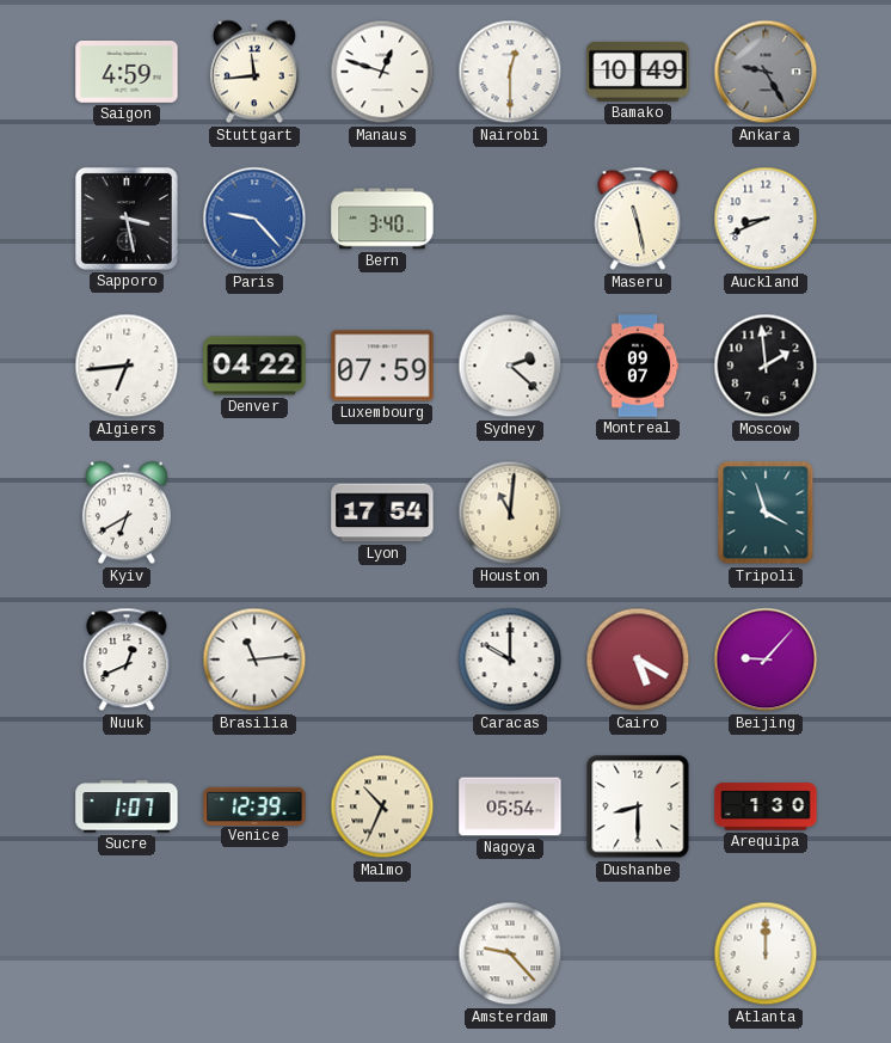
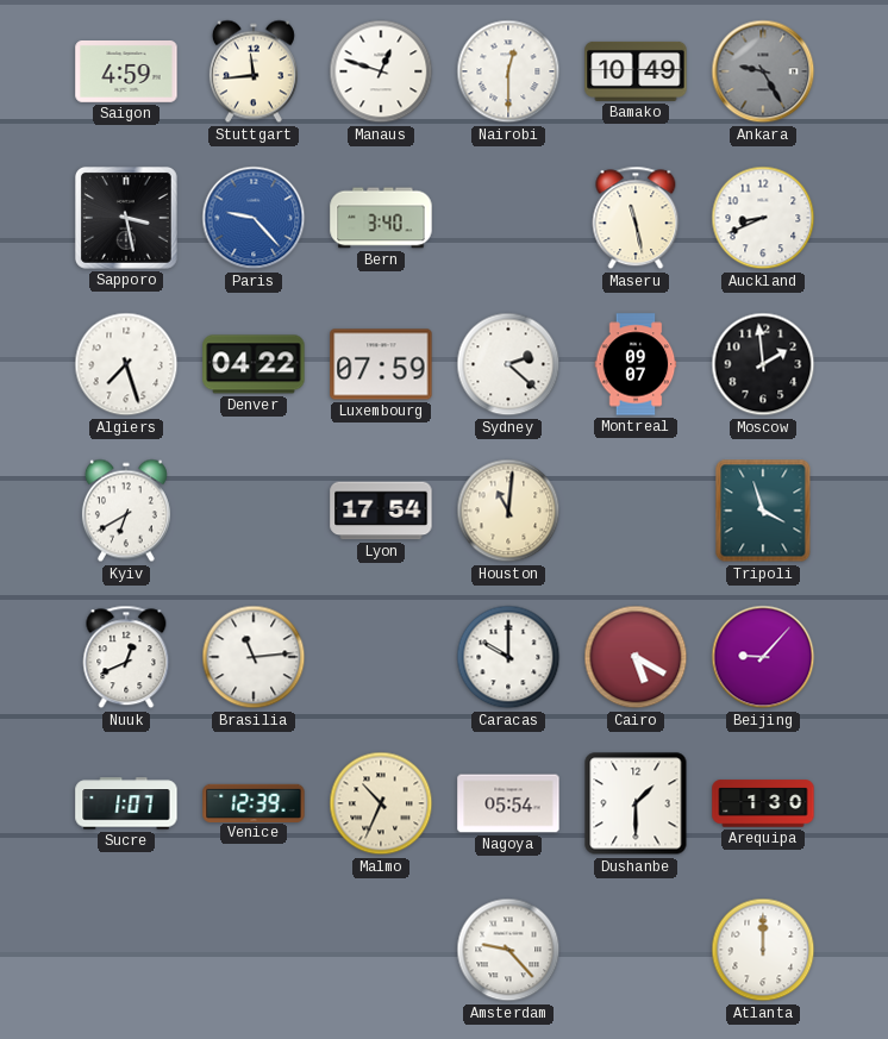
Algiers: 6:44 -> 7:27
Dushanbe: 8:30 -> 1:30
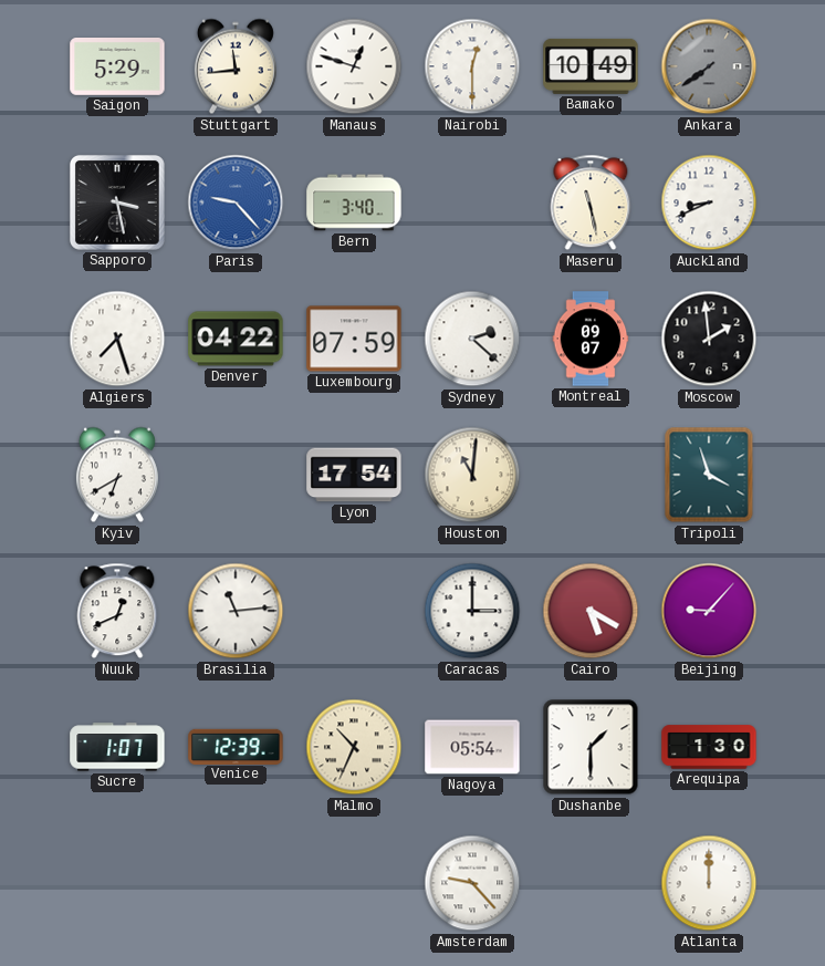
Saigon: 4:59 -> 5:29
Ankara: 9:25 -> 7:39
Caracas: 10:00 -> 3:00
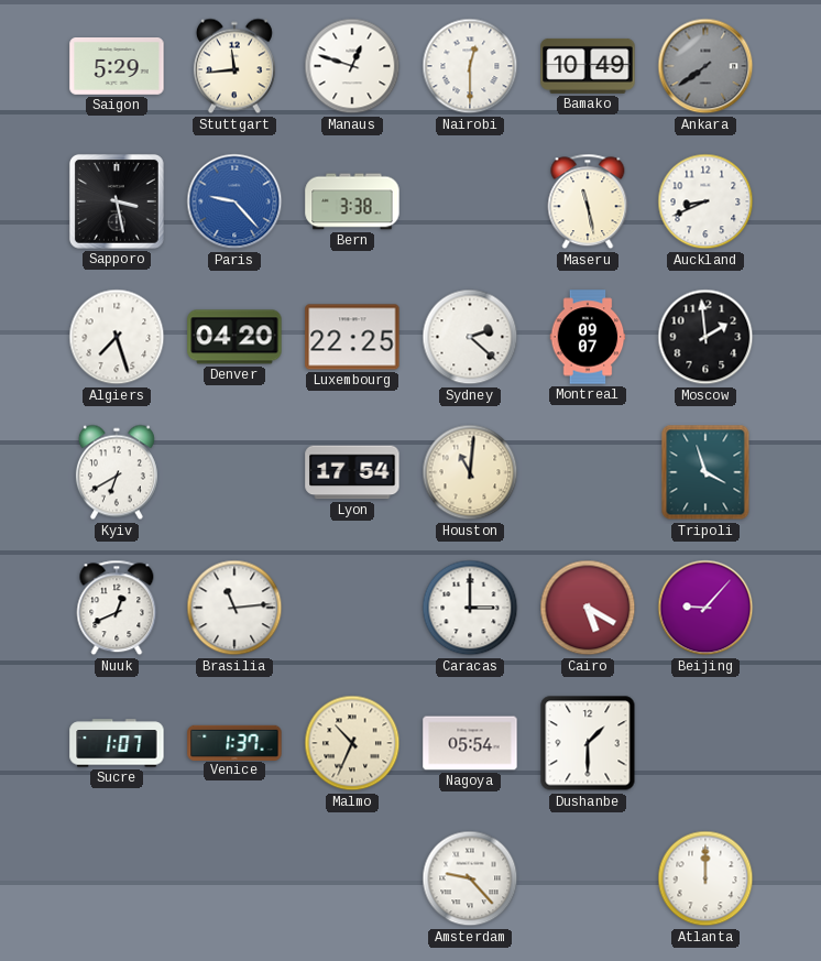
Bern: 3:40 -> 3:38
Denver: 04:22 -> 04:20
Luxembourg: 07:59 -> 22:25
Venice: 12:39 -> 1:37
Arequipa: 1:30 -> none
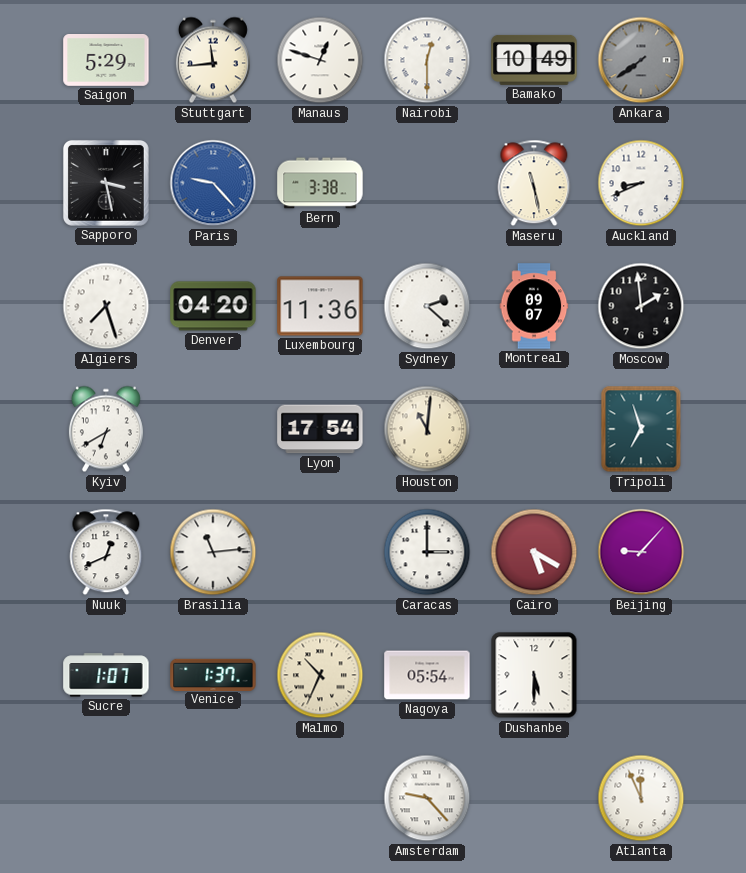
Luxembourg: 22:25 -> 11:36
Tripoli: 3:57 -> 6:57
Dushanbe: 1:30 -> 5:30
Atlanta: 12:00 -> 11:56
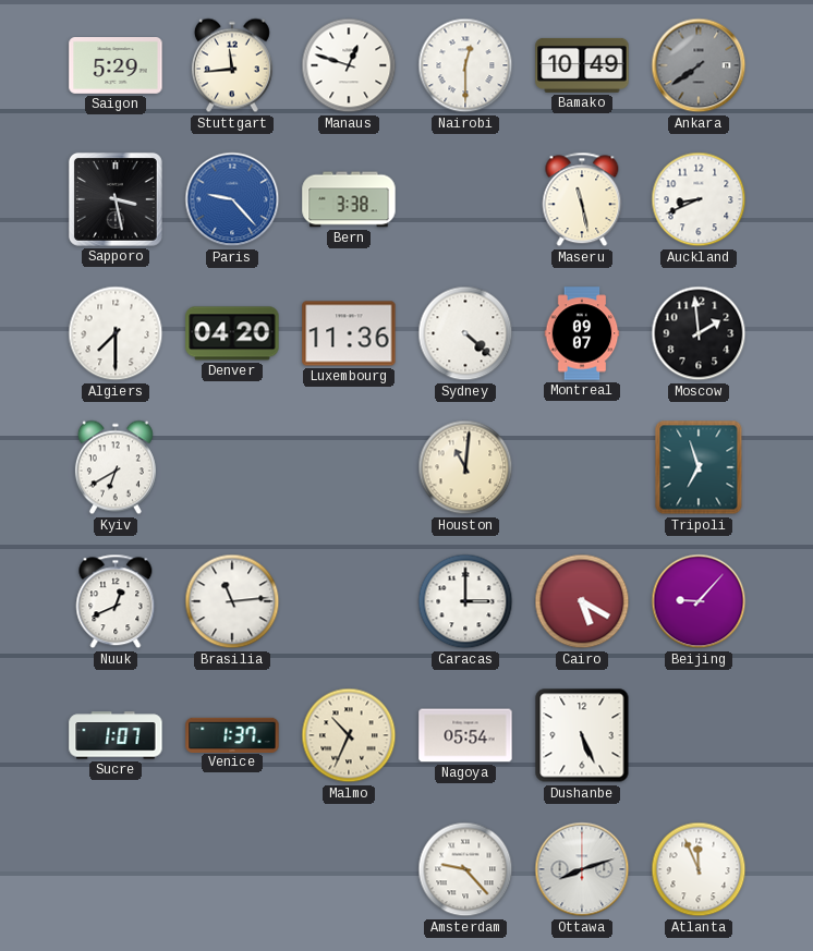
Algiers: 7:27 -> 7:30
Sydney: 2:22 -> 4:22
Lyon: 17:54 -> none
Dushanbe: 5:30 -> 5:26
Ottawa: none -> 8:12
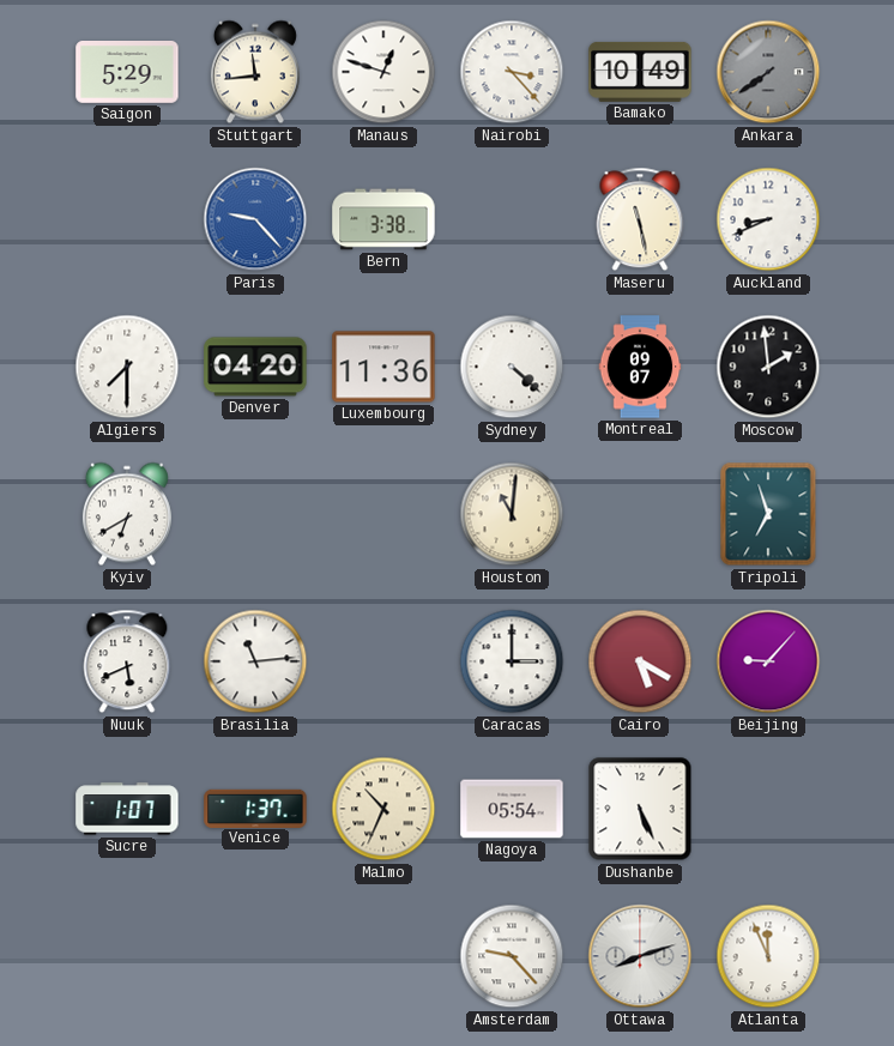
Nairobi: 12:30 -> 3:23
Sapporo: 3:28 -> none
Nuuk: 12:41 -> 5:41
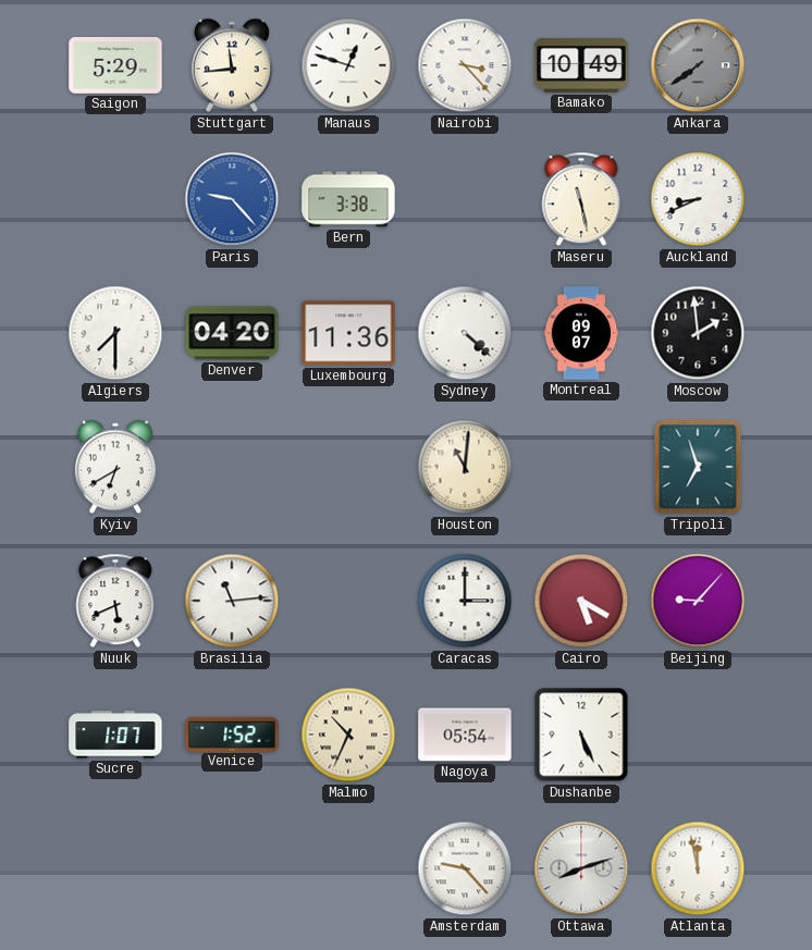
Venice: 1:37 -> 1:52
Atlanta: 11:56 -> 11:58
